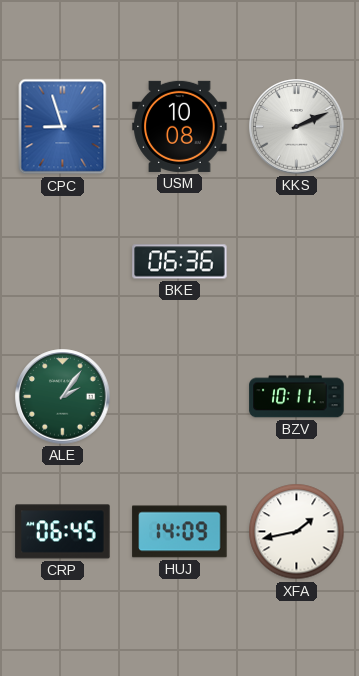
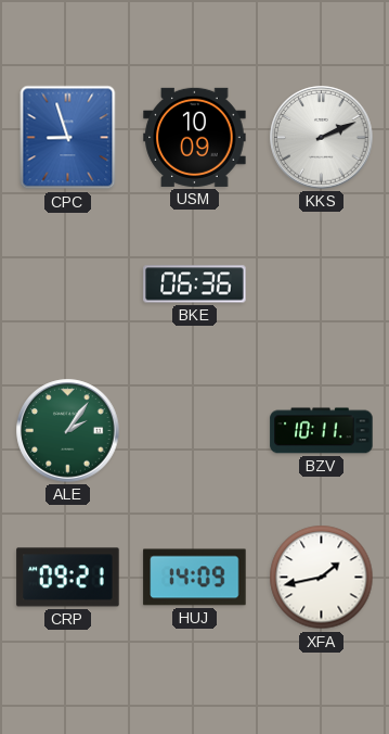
USM: 10:08 -> 10:09
CRP: 06:45 -> 09:21
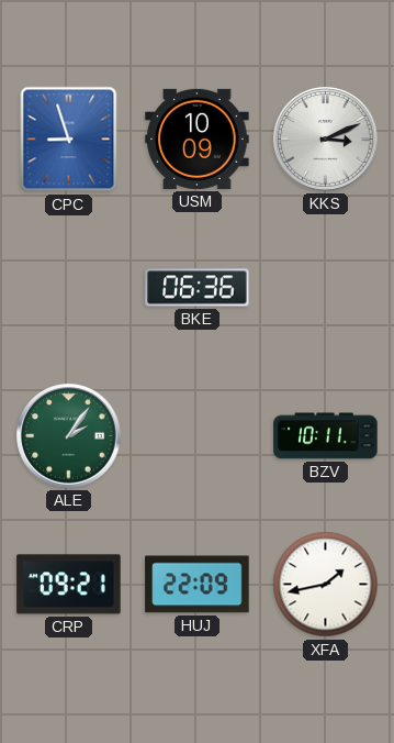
KKS: 2:11 -> 3:11
HUJ: 14:09 -> 22:09
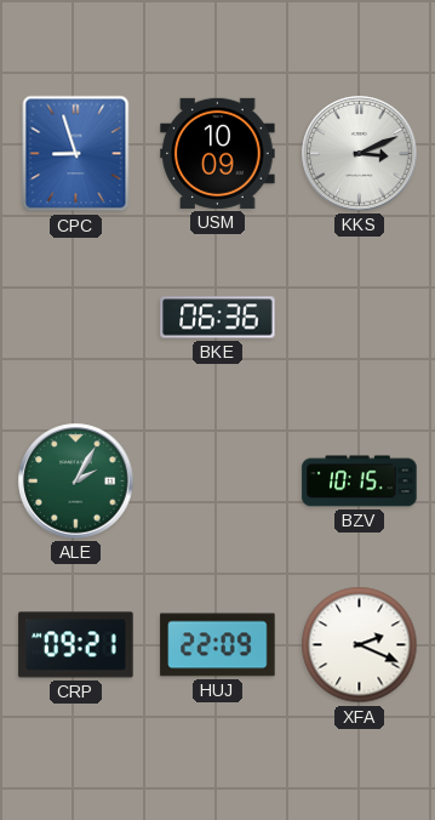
ALE: 2:06 -> 2:05
BZV: 10:11 -> 10:15
XFA: 1:43 -> 2:19
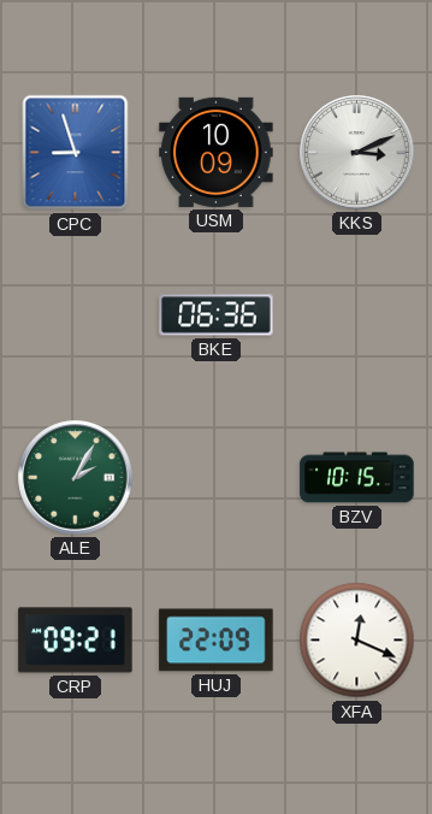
XFA: 2:19 -> 12:19
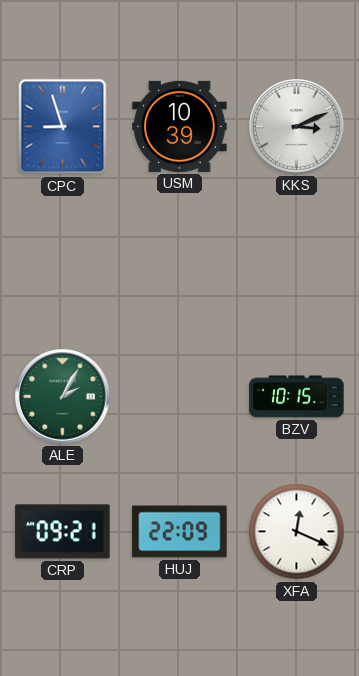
USM: 10:09 -> 10:39
BKE: 06:36 -> none
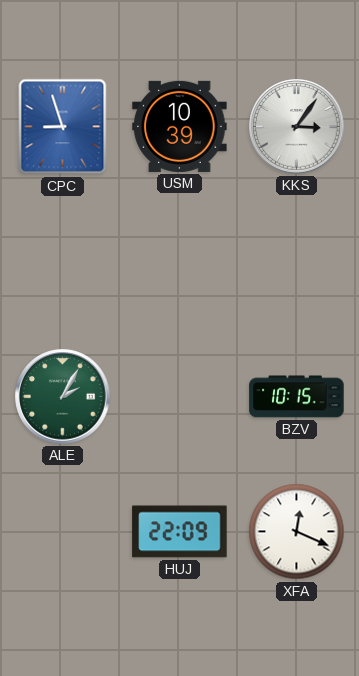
KKS: 3:11 -> 3:06
CRP: 09:21 -> none
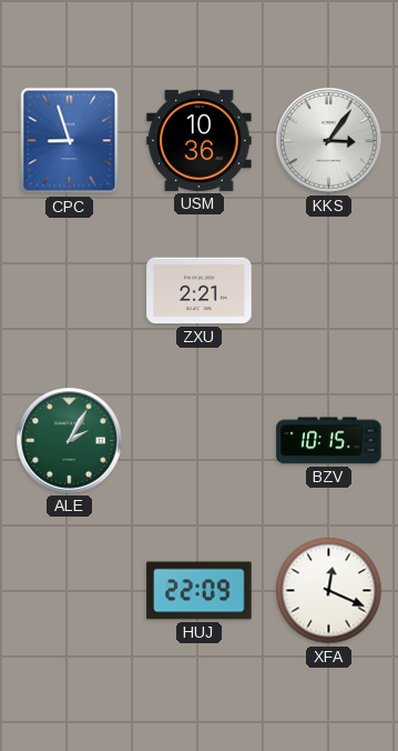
USM: 10:39 -> 10:36
ZXU: none -> 2:21
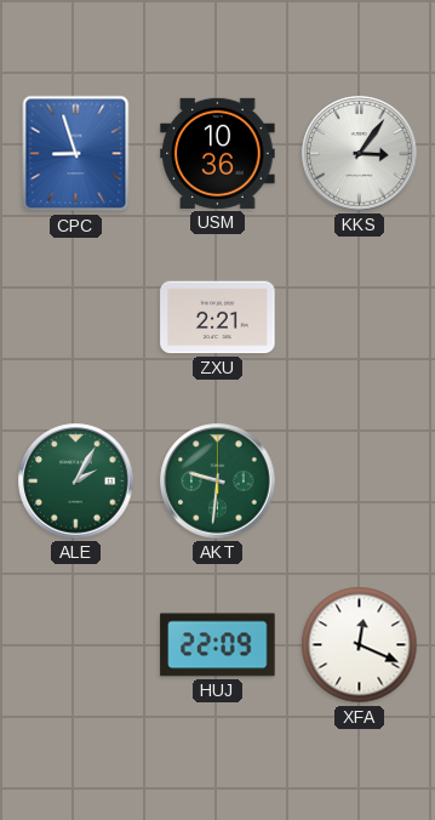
AKT: none -> 9:31
BZV: 10:15 -> none
